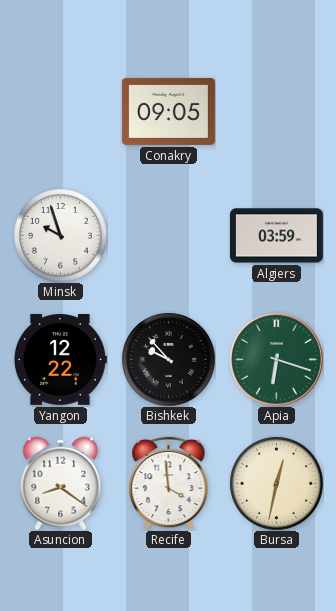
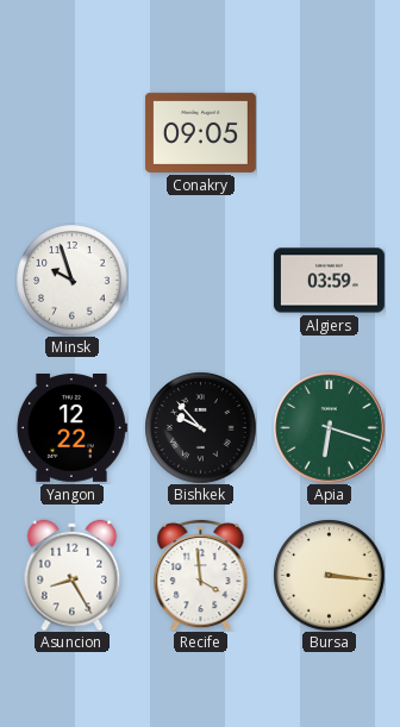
Asuncion: 8:21 -> 8:25
Bursa: 12:32 -> 3:16
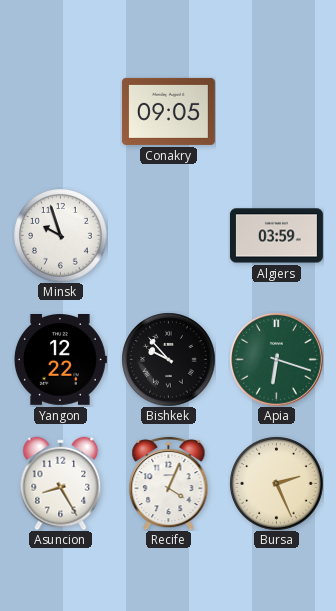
Recife: 3:59 -> 4:04
Bursa: 3:16 -> 2:26
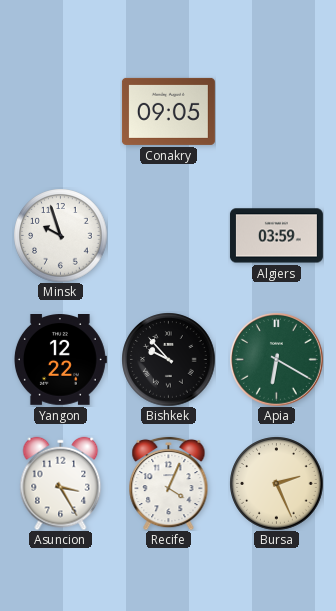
Apia: 6:18 -> 6:20
Asuncion: 8:25 -> 3:25
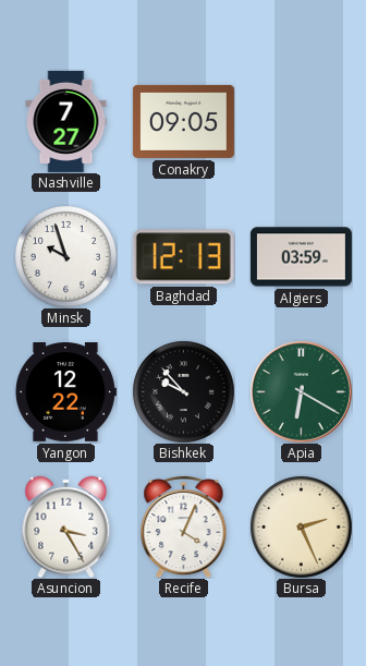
Nashville: none -> 7:27
Baghdad: none -> 12:13
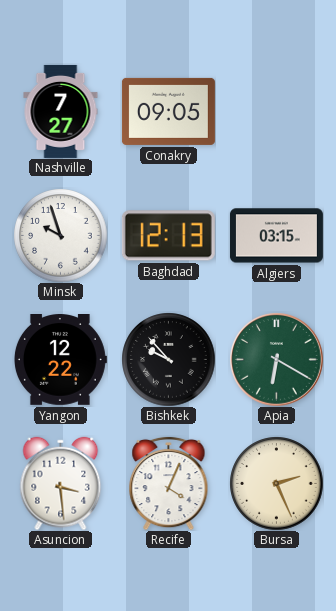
Algiers: 03:59 -> 03:15
Asuncion: 3:25 -> 3:29
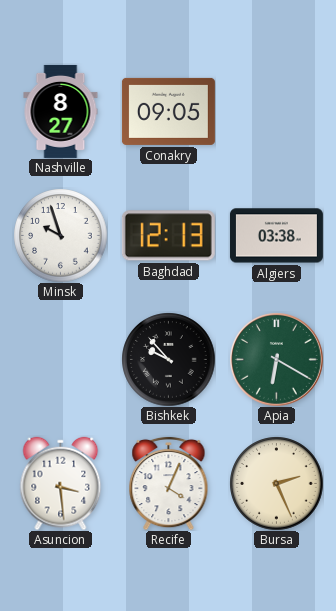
Nashville: 7:27 -> 8:27
Algiers: 03:15 -> 03:38
Yangon: 12:22 -> none
